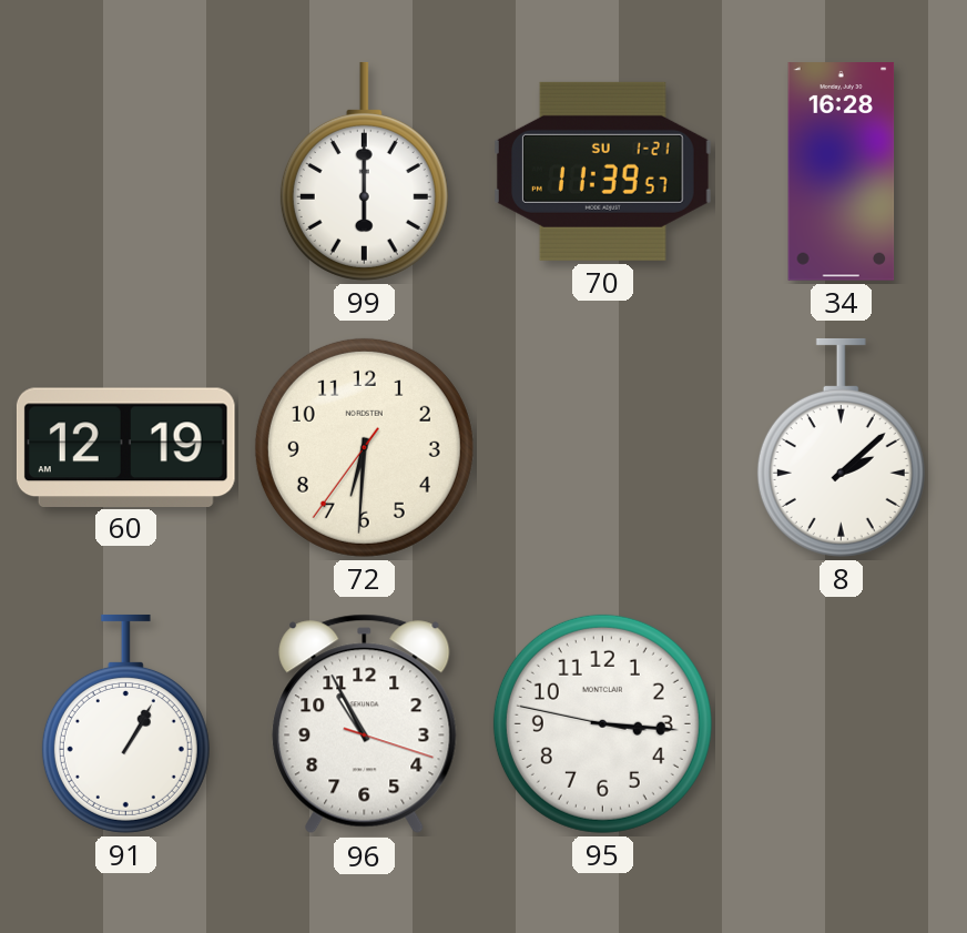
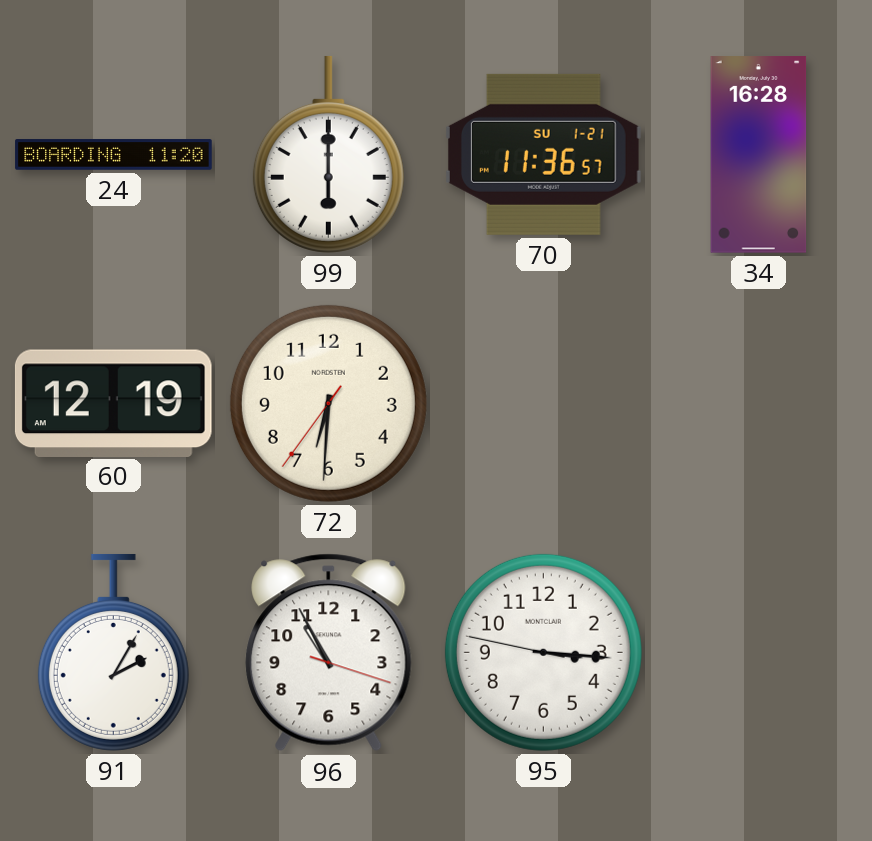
24: none -> 11:20
70: 11:39 -> 11:36
8: 2:08 -> none
91: 1:05 -> 2:05
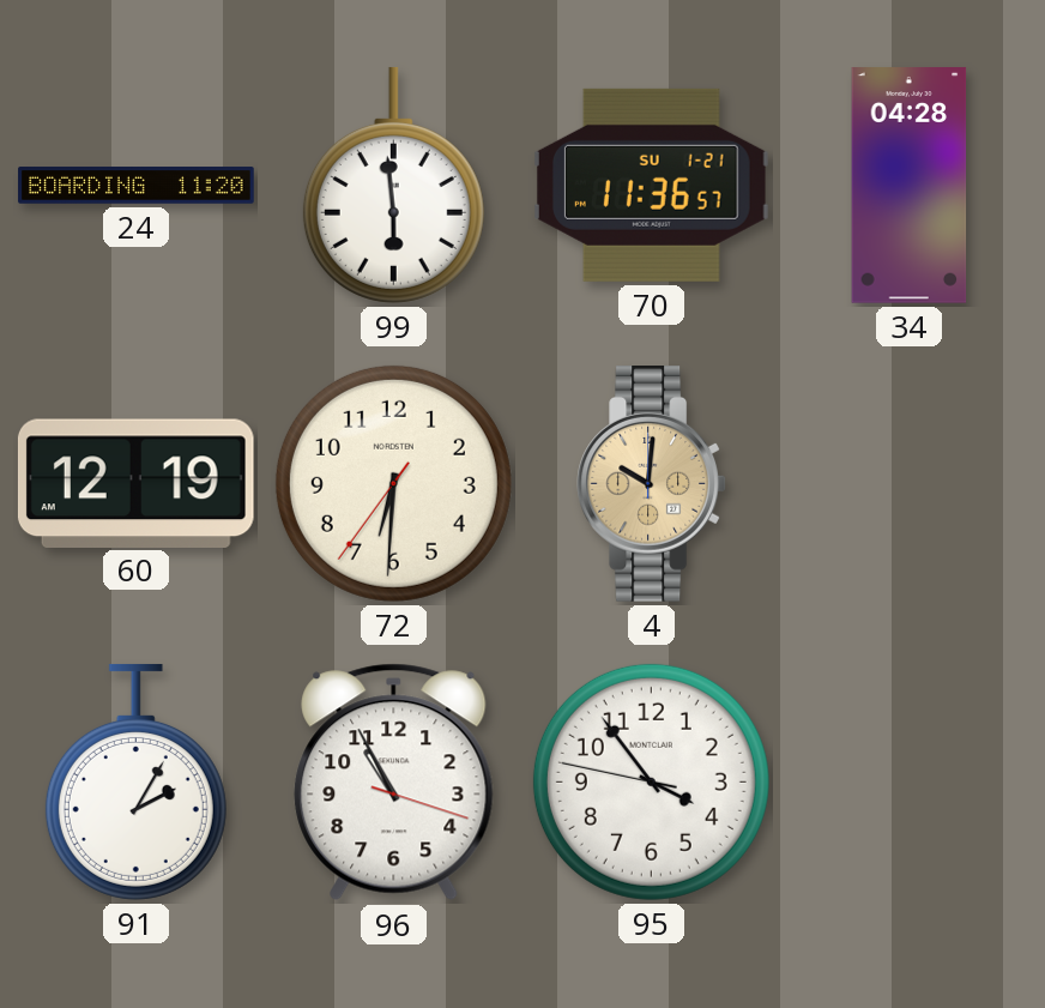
99: 6:00 -> 5:59
34: 16:28 -> 04:28
4: none -> 10:01
95: 3:15 -> 3:53
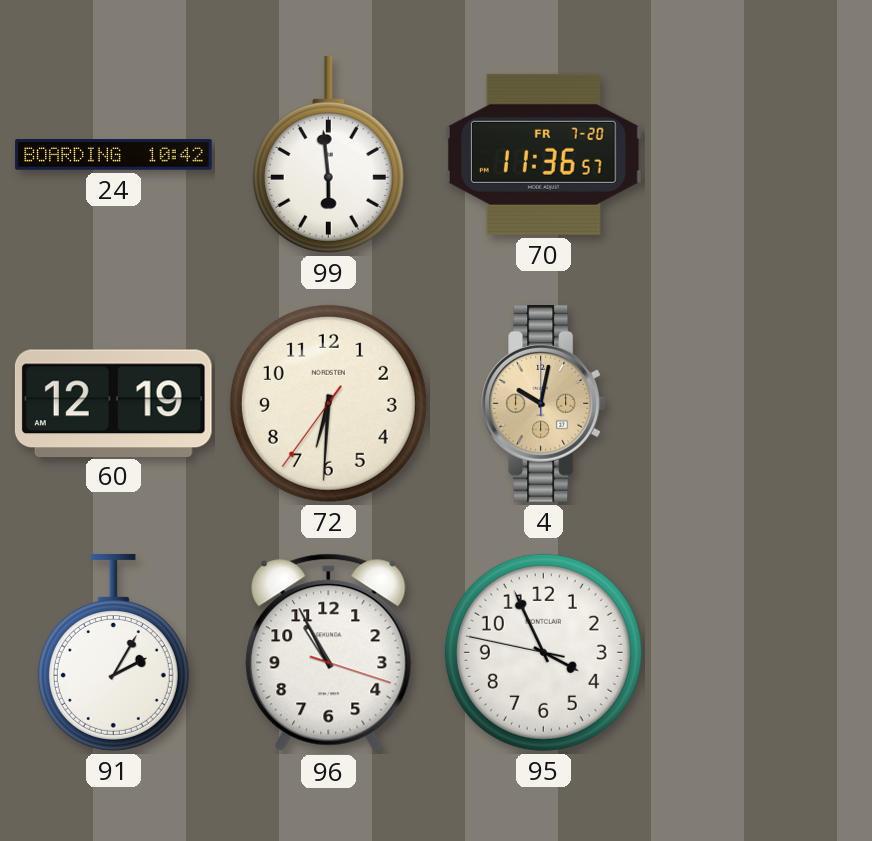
24: 11:20 -> 10:42
70 date: SU 1-21 -> FR 7-20
34: 04:28 -> none
4: 10:01 -> 10:02
95: 3:53 -> 3:55
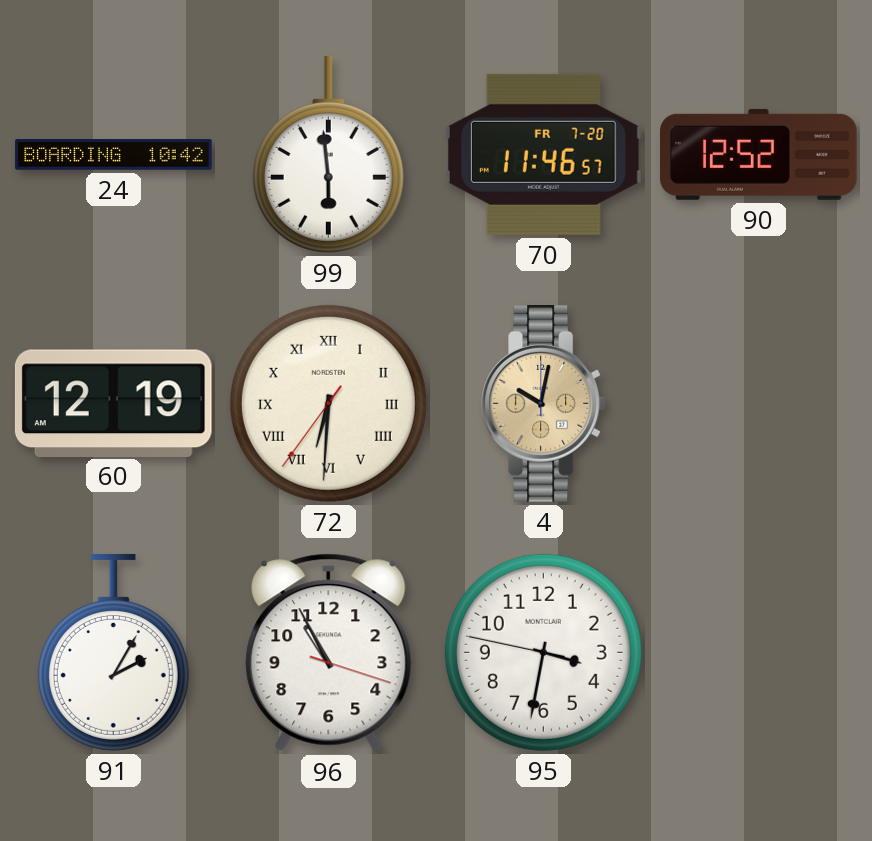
70: 11:36 -> 11:46
90: none -> 12:52
72 numerals: Arabic -> Roman
95: 3:55 -> 3:31
